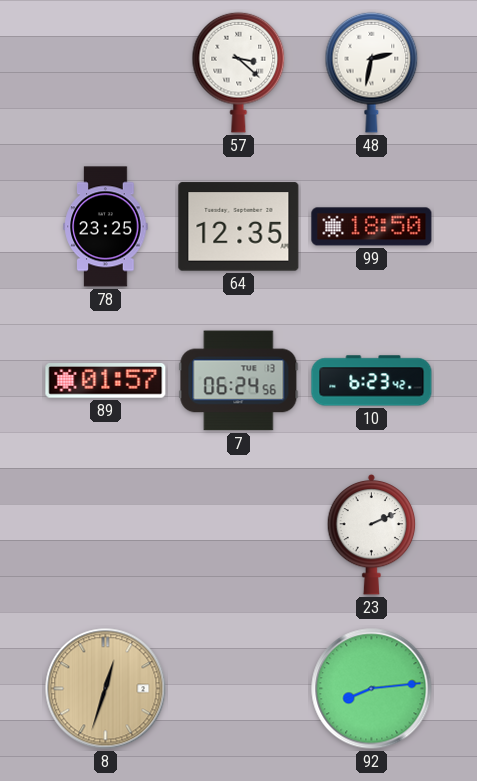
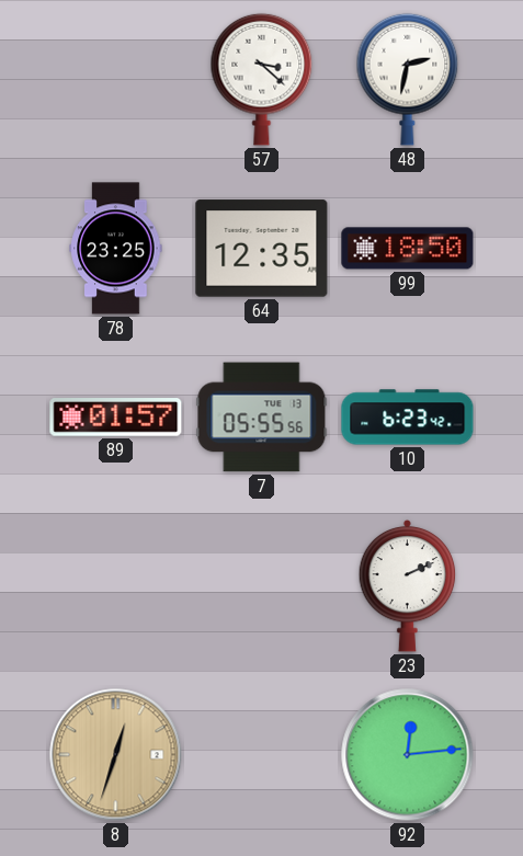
7: 06:24 -> 05:55
92: 8:14 -> 12:14
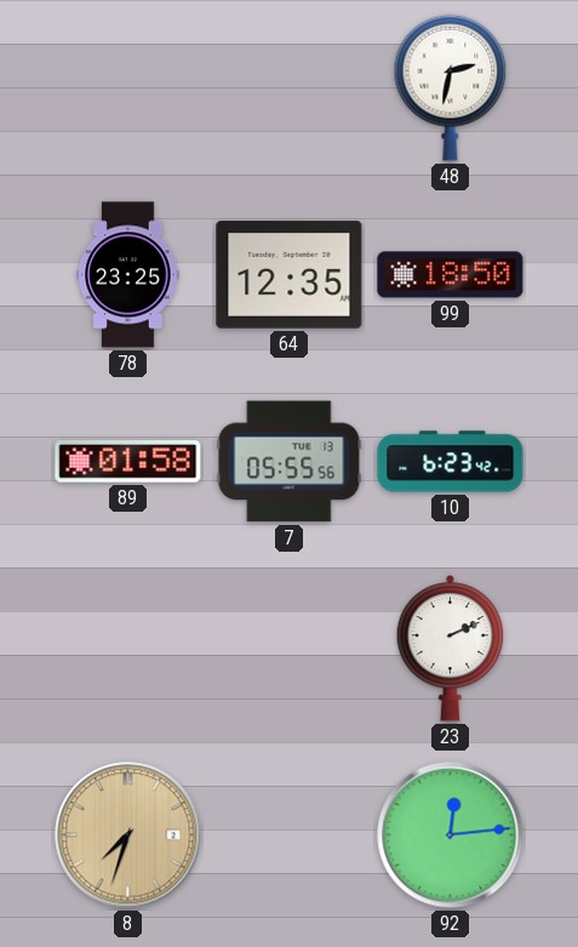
57: 3:22 -> none
89: 01:57 -> 01:58
8: 12:33 -> 7:33
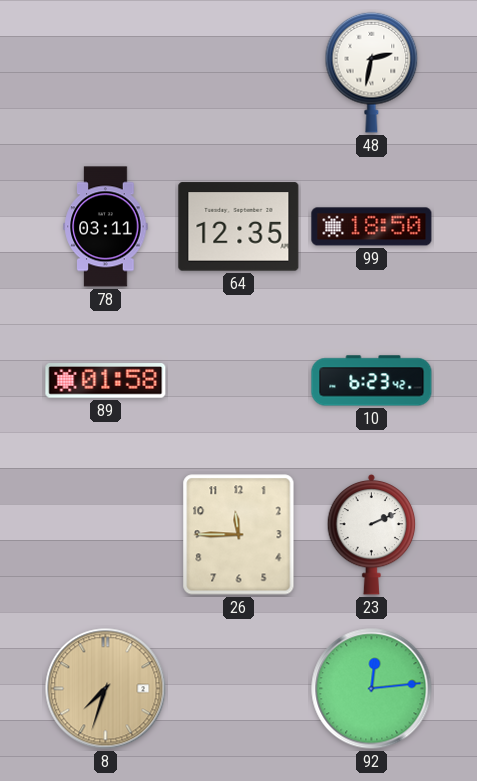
78: 23:25 -> 03:11
7: 05:55 -> none
26: none -> 11:45
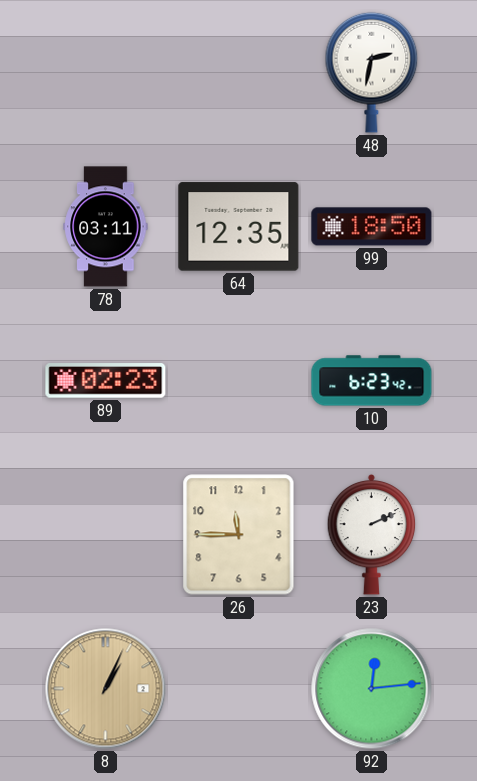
89: 01:58 -> 02:23
8: 7:33 -> 1:04
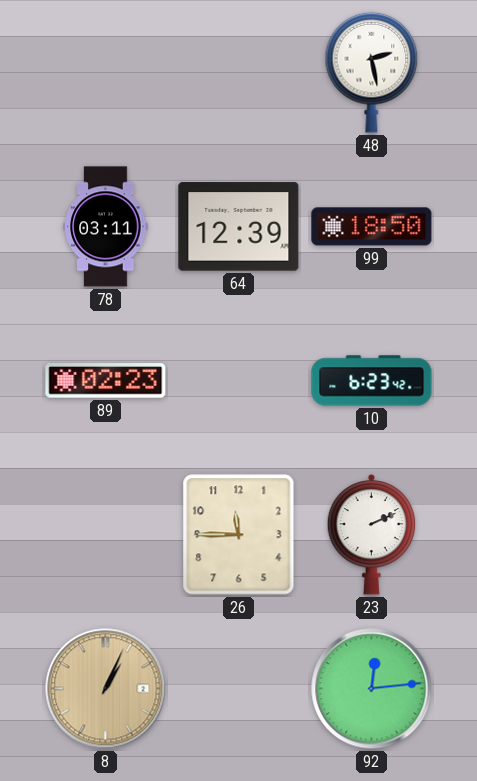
48: 2:32 -> 2:28
64: 12:35 -> 12:39
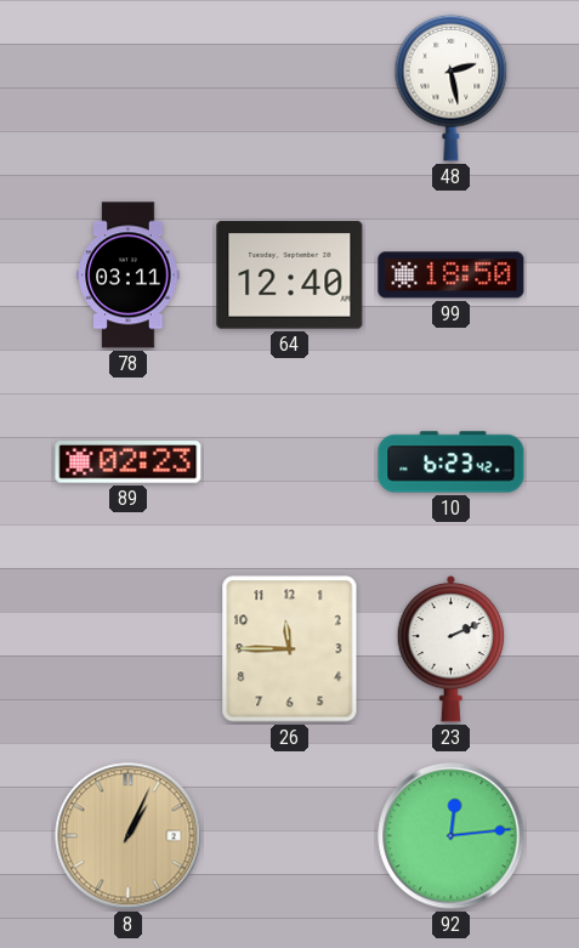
64: 12:39 -> 12:40
